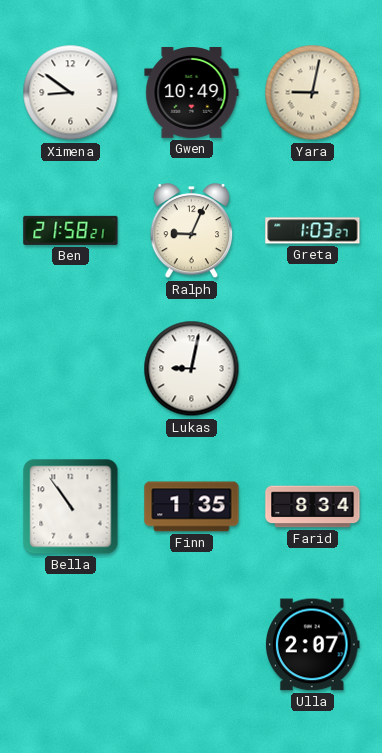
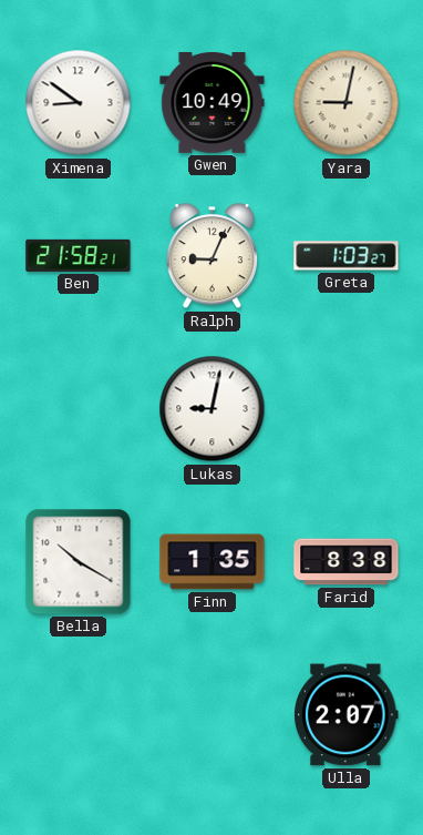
Bella: 10:54 -> 10:20
Farid: 8:34 -> 8:38
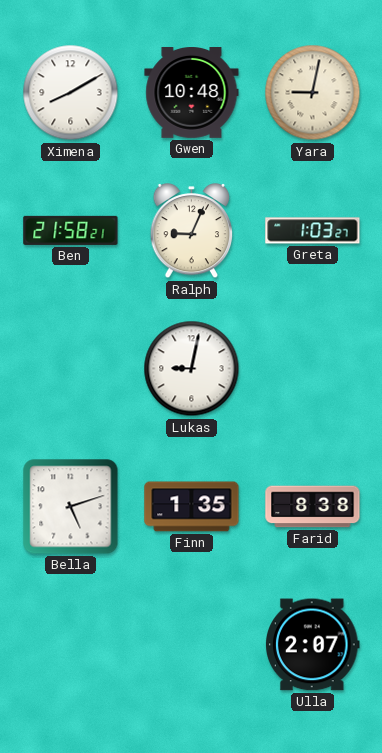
Ximena: 8:51 -> 8:10
Gwen: 10:49 -> 10:48
Bella: 10:20 -> 5:12
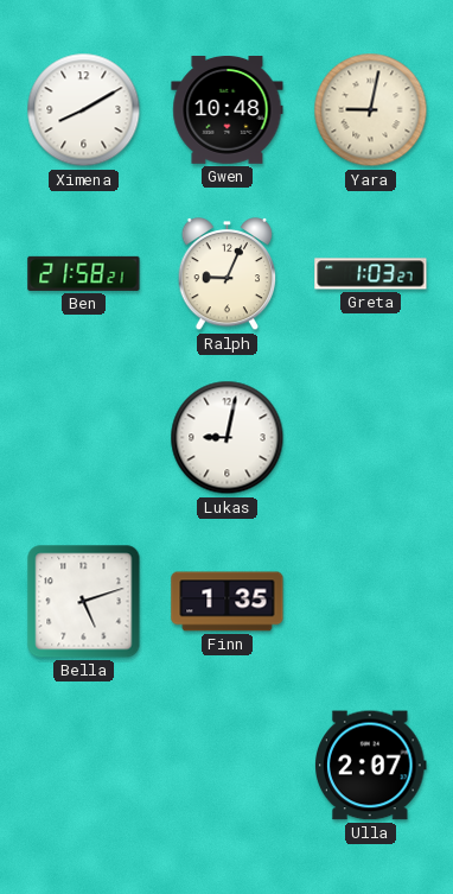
Farid: 8:38 -> none
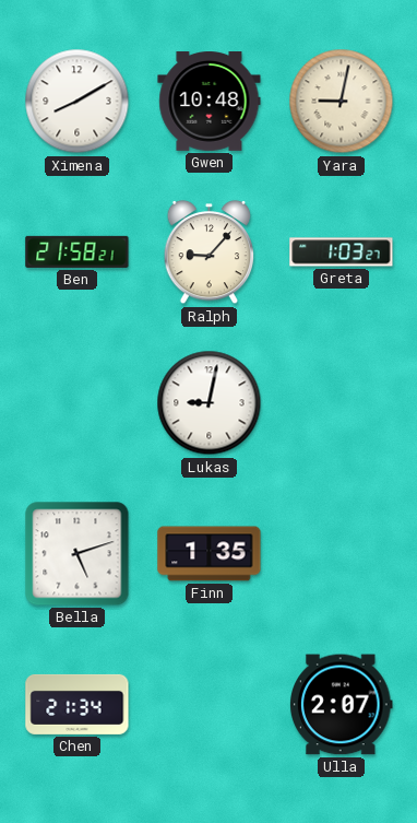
Ralph: 9:04 -> 9:07
Chen: none -> 21:34
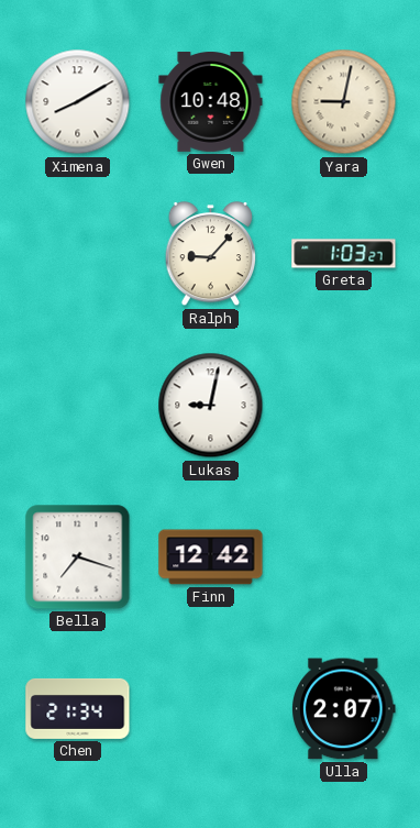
Ben: 21:58 -> none
Bella: 5:12 -> 7:18
Finn: 1:35 -> 12:42
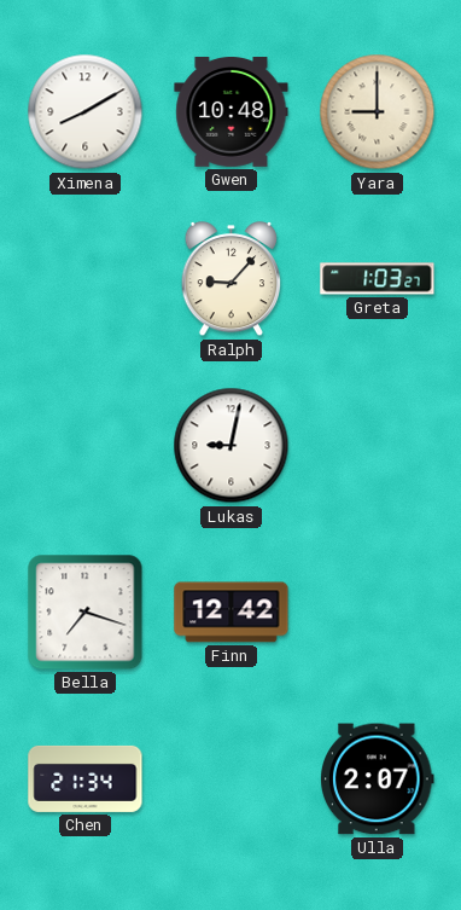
Yara: 9:02 -> 9:00
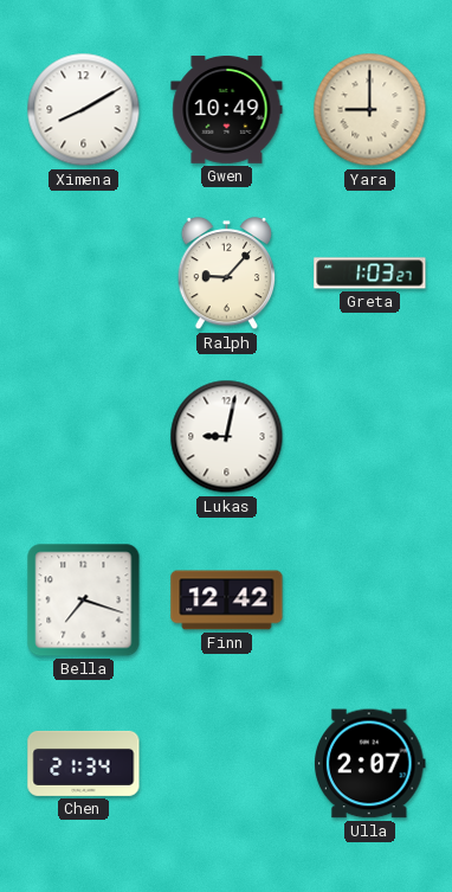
Gwen: 10:48 -> 10:49
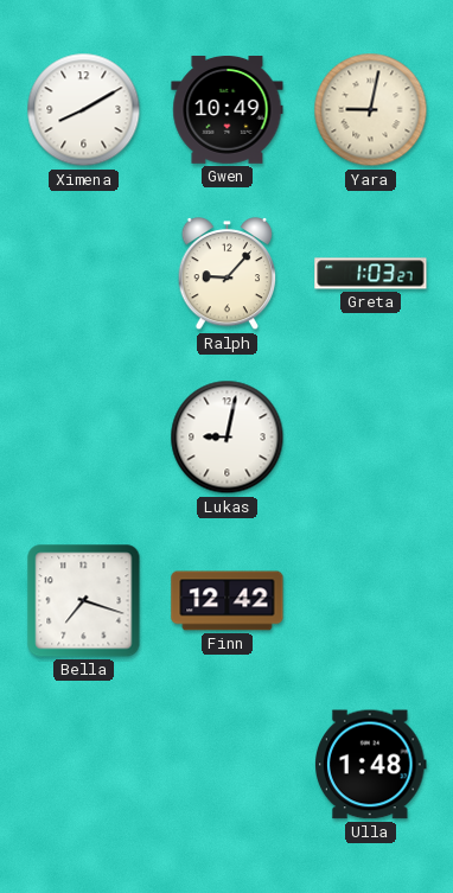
Yara: 9:00 -> 9:02
Chen: 21:34 -> none
Ulla: 2:07 -> 1:48
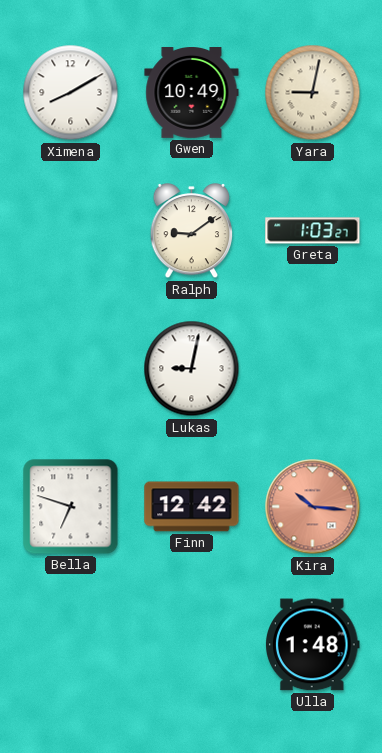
Ralph: 9:07 -> 9:09
Bella: 7:18 -> 6:48
Kira: none -> 10:16
